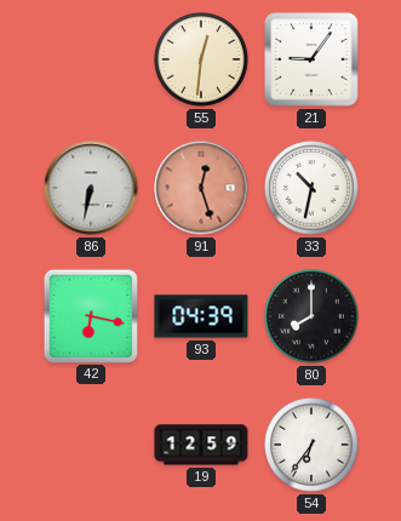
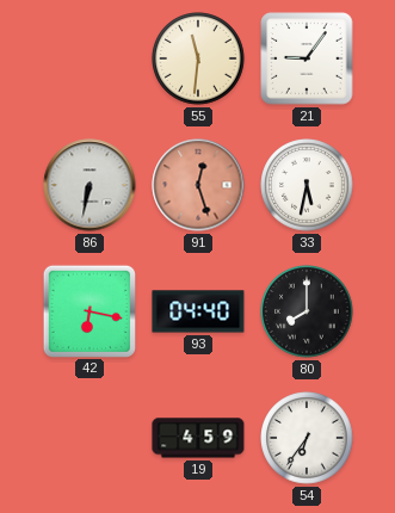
55: 12:31 -> 11:31
33: 10:32 -> 5:32
93: 04:39 -> 04:40
19: 12:59 -> 4:59
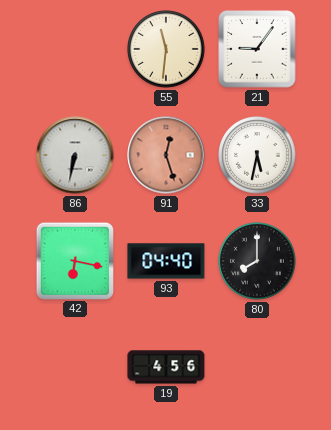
19: 4:59 -> 4:56
54: 6:36 -> none
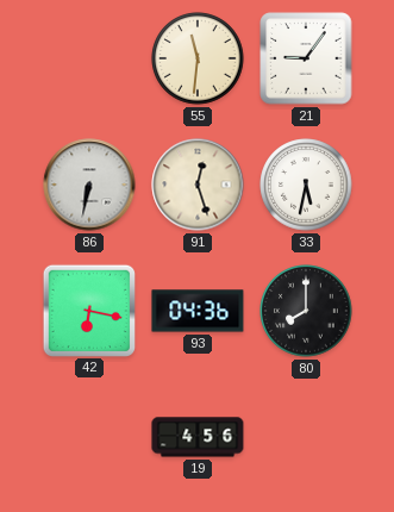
91 dial: salmon -> cream
93: 04:40 -> 04:36
